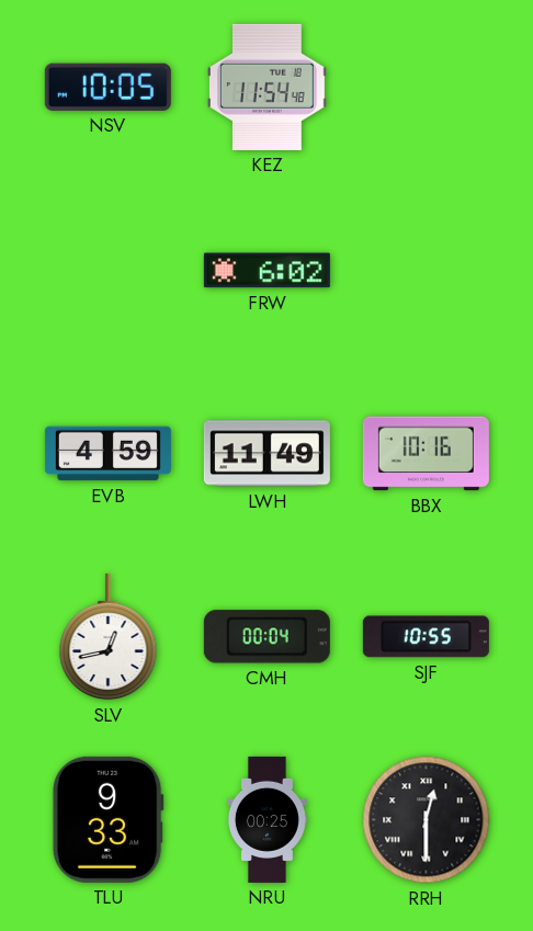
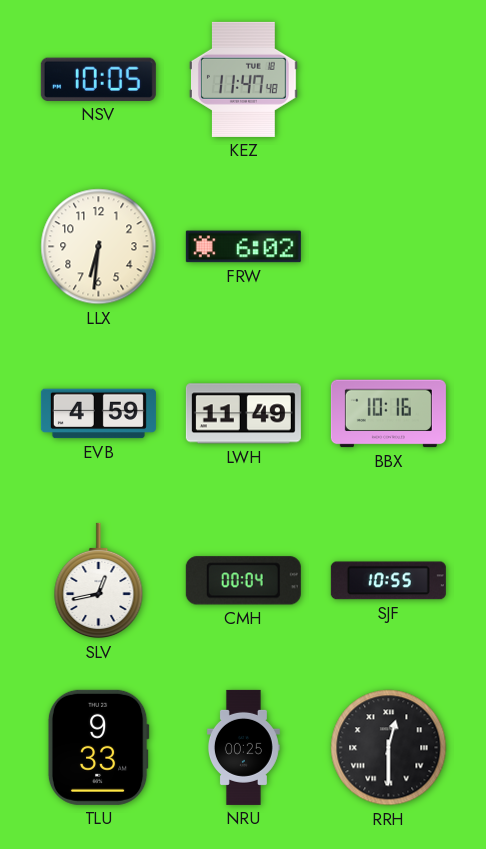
KEZ: 11:54 -> 11:47
LLX: none -> 6:31
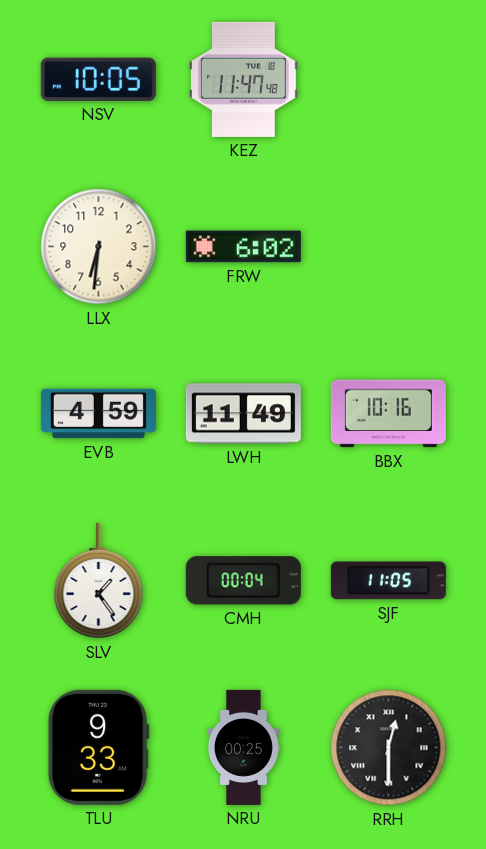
SLV: 12:43 -> 1:24
SJF: 10:55 -> 11:05
